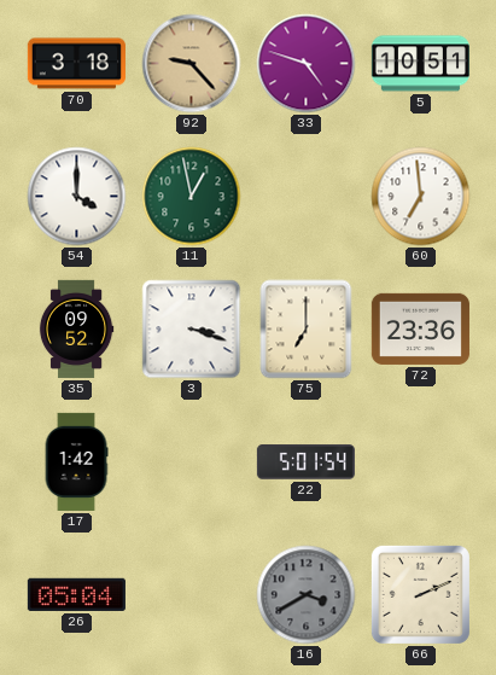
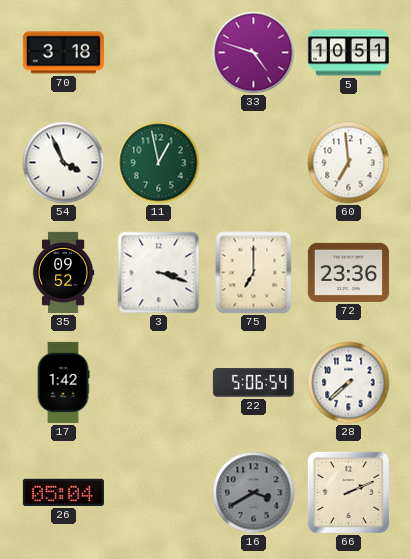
92: 9:23 -> none
54: 4:00 -> 3:56
22: 5:01 -> 5:06
28: none -> 7:38
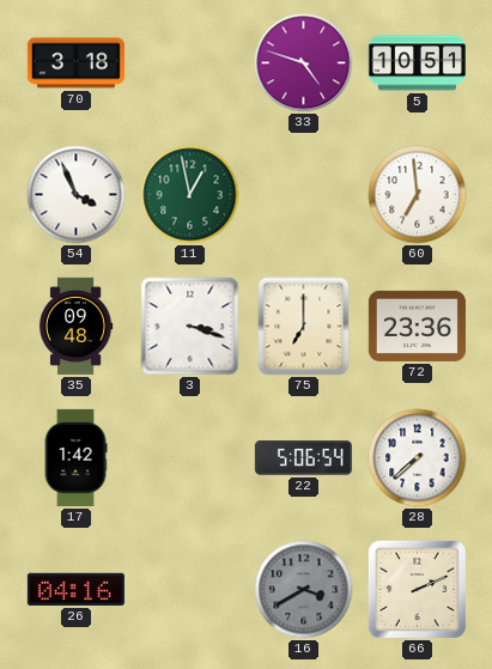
35: 09:52 -> 09:48
26: 05:04 -> 04:16
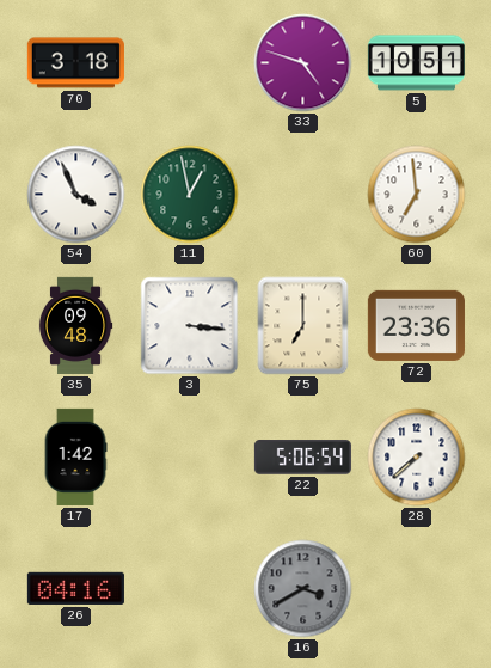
3: 3:18 -> 3:16
66: 2:11 -> none
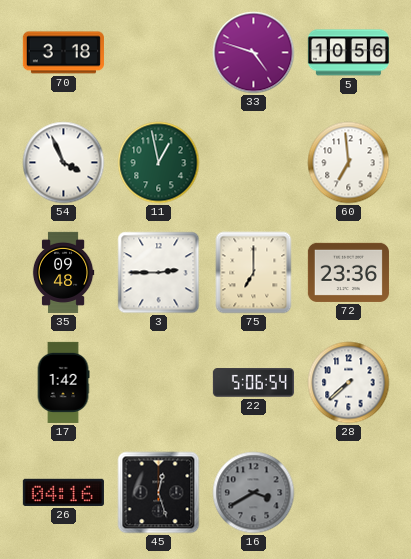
5: 10:51 -> 10:56
3: 3:16 -> 2:45
45: none -> 12:27
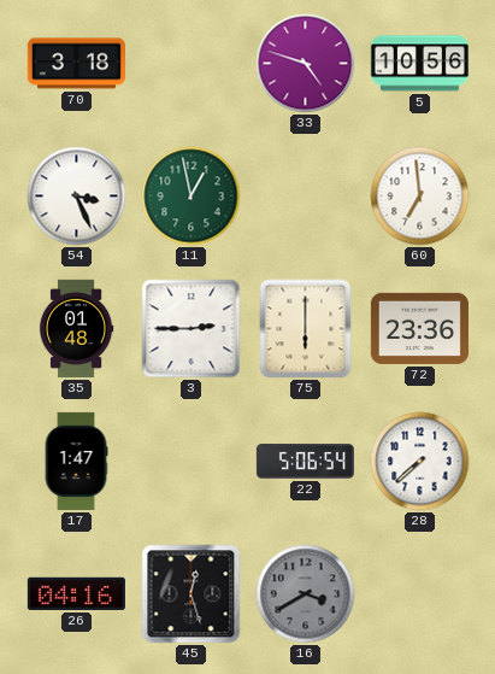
54: 3:56 -> 3:26
35: 09:48 -> 01:48
75: 7:00 -> 6:00
17: 1:42 -> 1:47
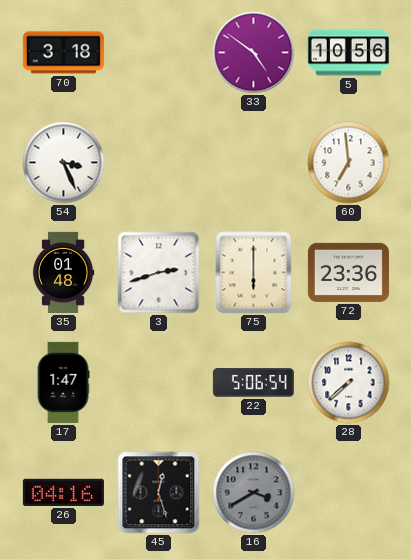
33: 4:48 -> 4:51
11: 12:58 -> none
3: 2:45 -> 2:42
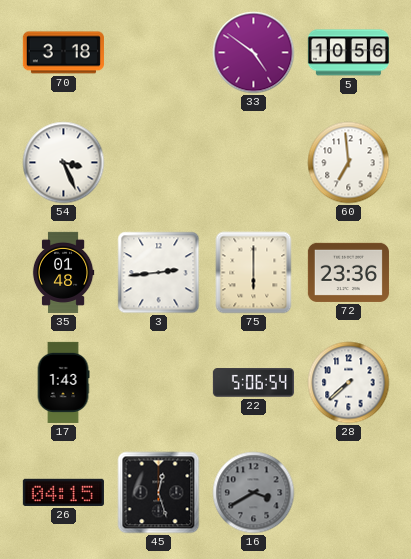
3: 2:42 -> 2:44
17: 1:47 -> 1:43
26: 04:16 -> 04:15
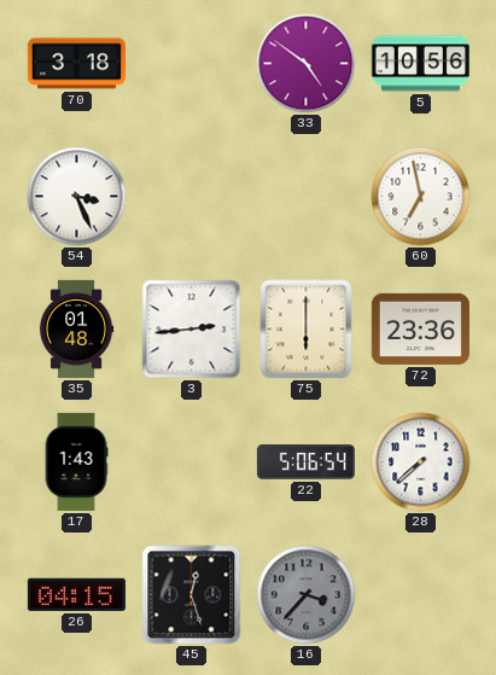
60: 6:59 -> 6:58
16: 3:40 -> 3:37
